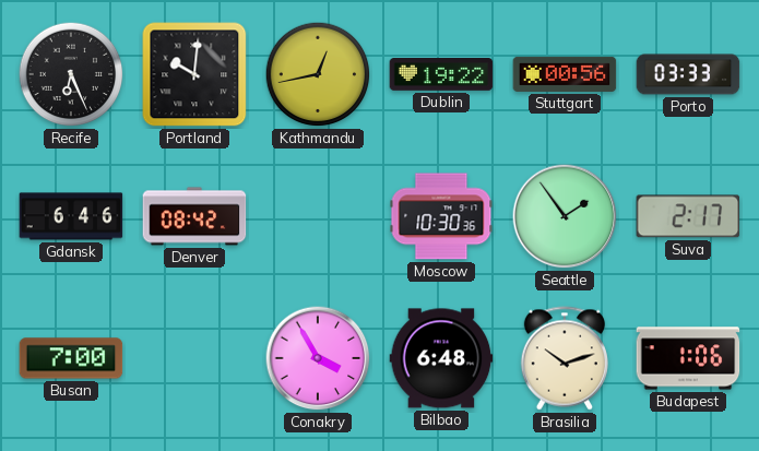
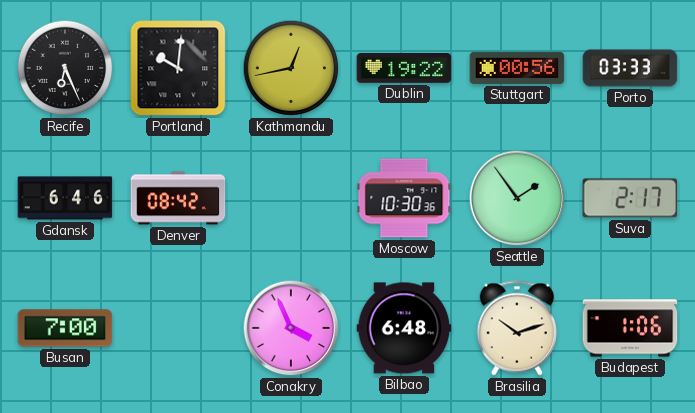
Conakry: 3:55 -> 3:56
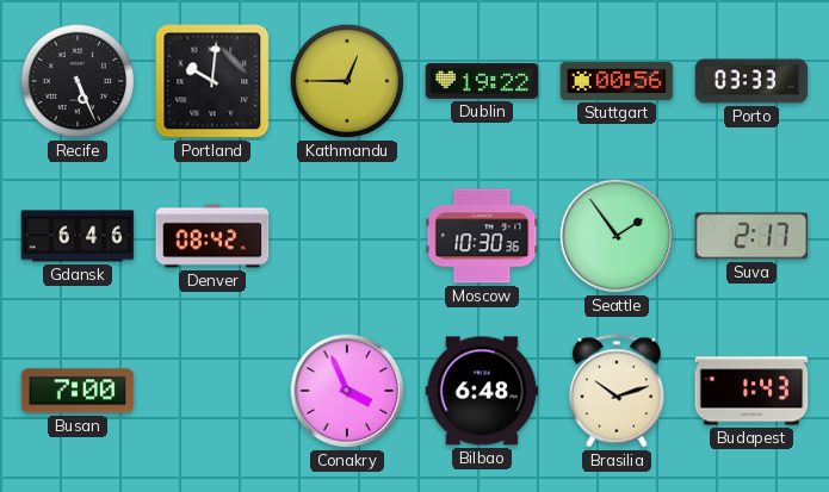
Recife: 6:26 -> 5:26
Kathmandu: 12:43 -> 12:45
Budapest: 1:06 -> 1:43
